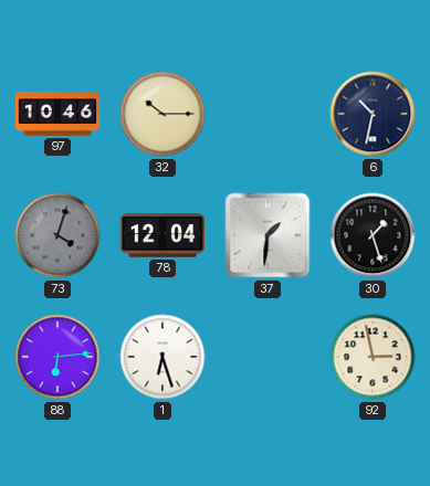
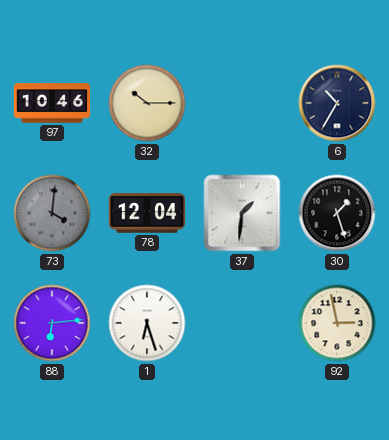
6: 10:32 -> 10:35
73: 4:03 -> 4:01
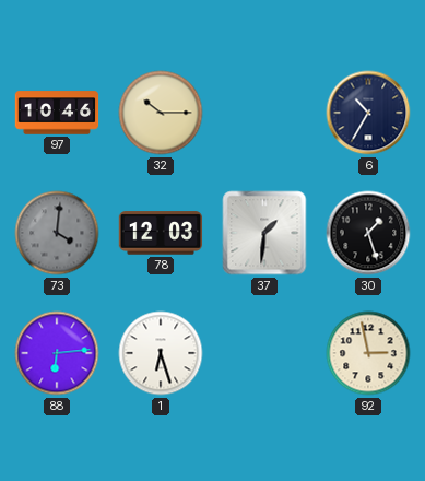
78: 12:04 -> 12:03
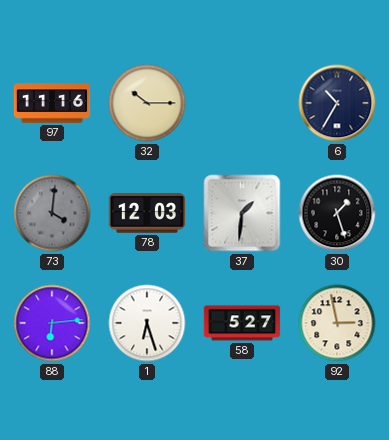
97: 10:46 -> 11:16
58: none -> 5:27
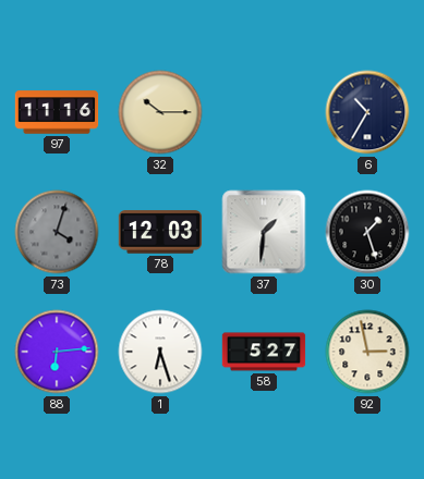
73: 4:01 -> 4:03
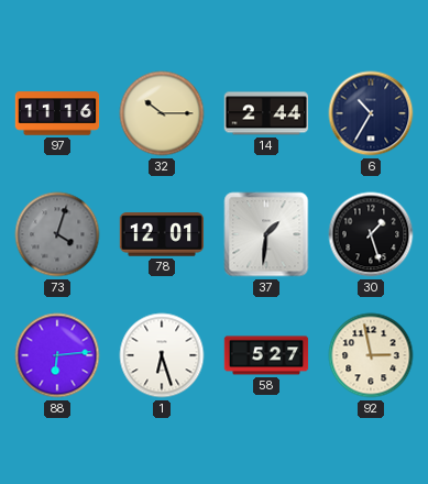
14: none -> 2:44
78: 12:03 -> 12:01
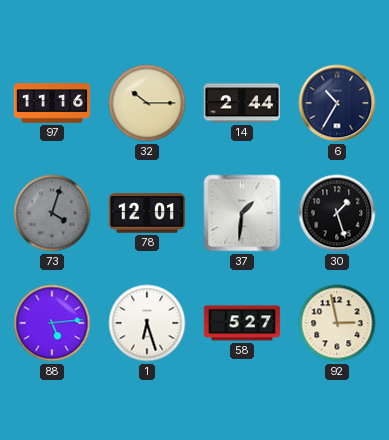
88: 6:14 -> 5:14
